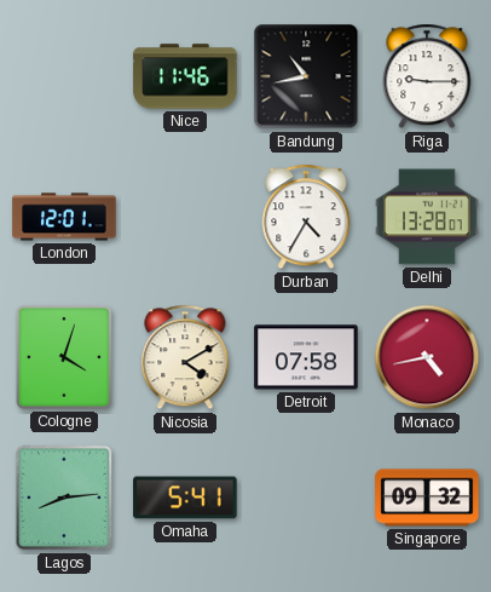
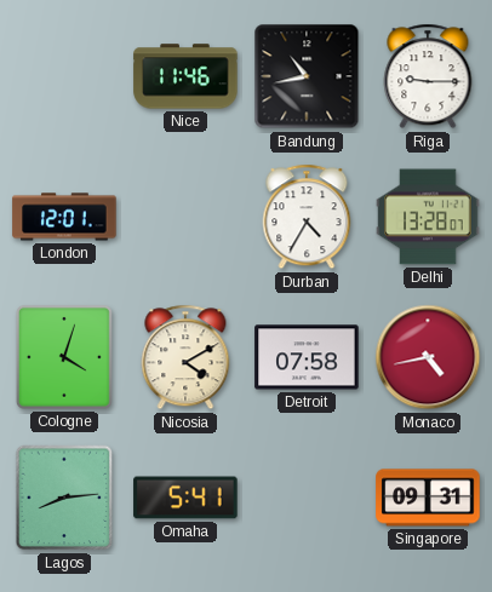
Singapore: 09:32 -> 09:31
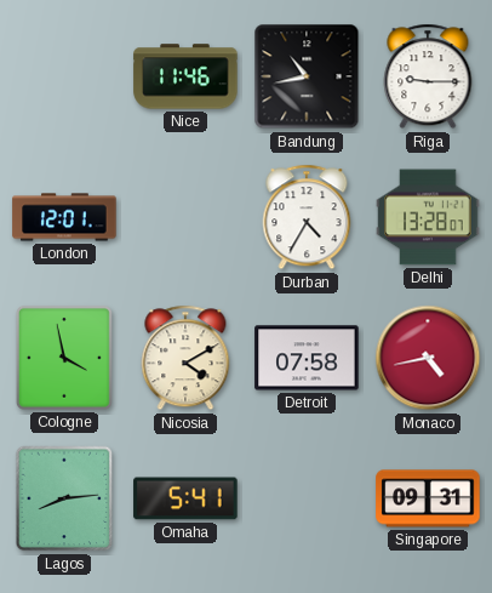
Cologne: 4:03 -> 3:58
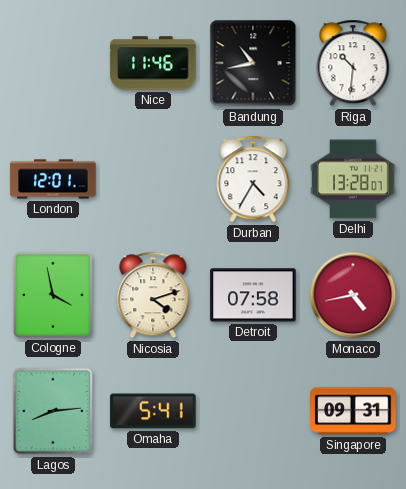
Riga: 9:15 -> 10:31
Nicosia: 4:10 -> 4:12
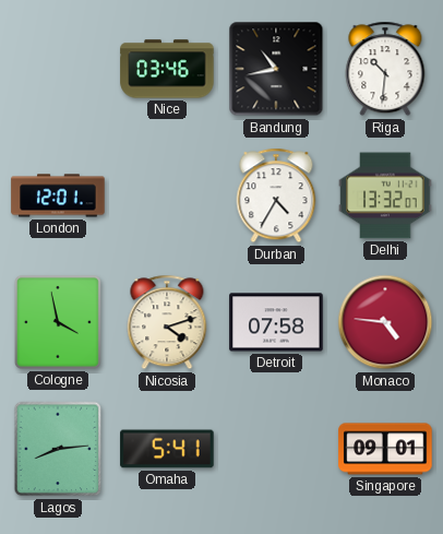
Nice: 11:46 -> 03:46
Delhi: 13:28 -> 13:32
Monaco: 4:43 -> 4:46
Singapore: 09:31 -> 09:01
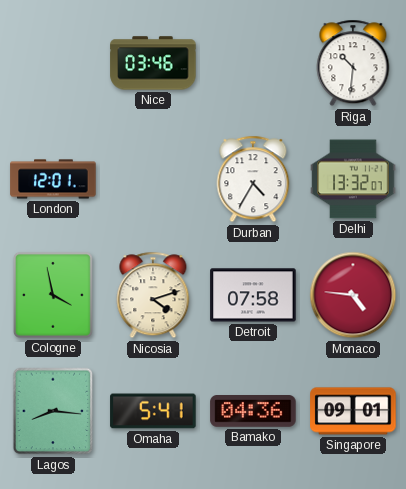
Bandung: 10:43 -> none
Lagos: 8:14 -> 8:16
Bamako: none -> 04:36
